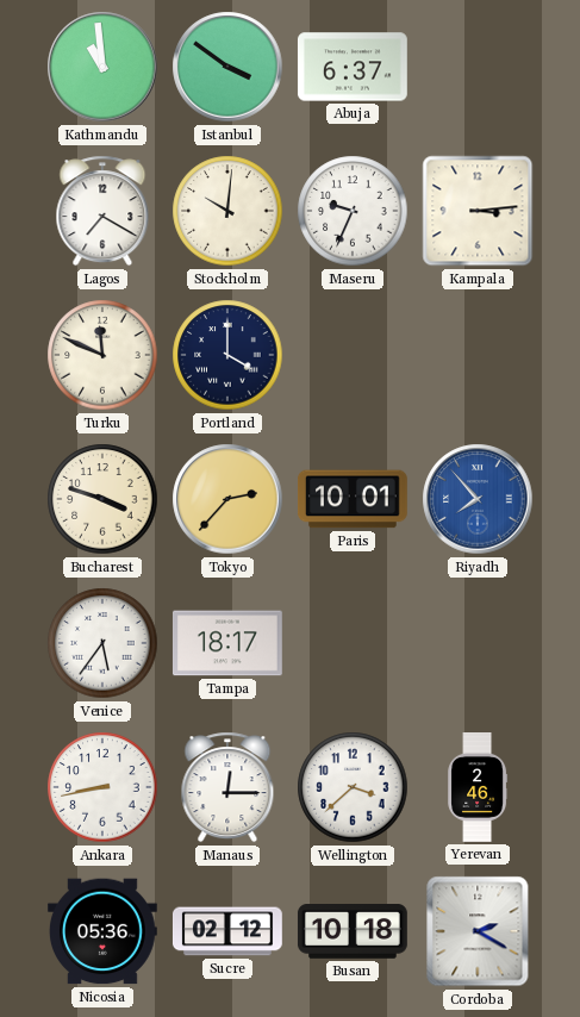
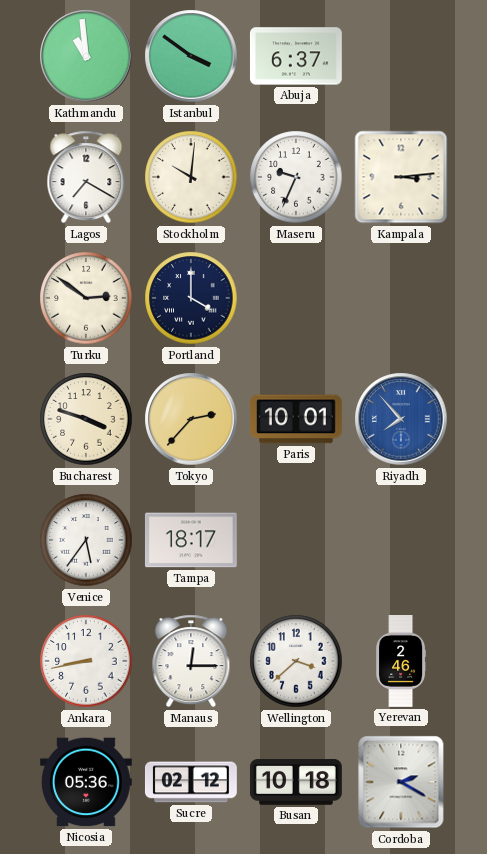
Turku: 11:49 -> 2:51
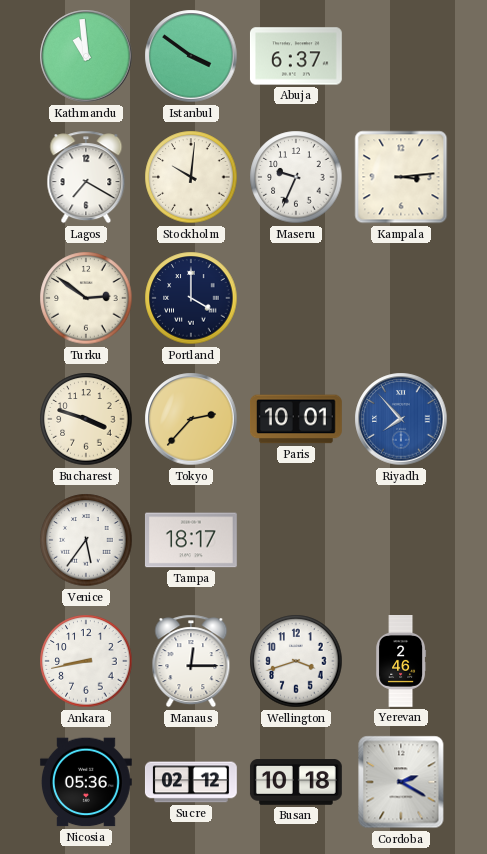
Wellington: 3:38 -> 3:42
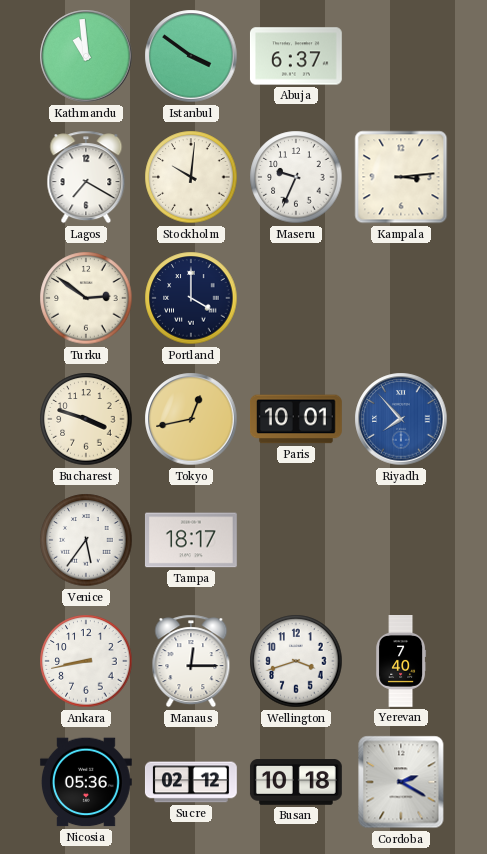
Tokyo: 2:37 -> 12:43
Yerevan: 2:46 -> 7:40
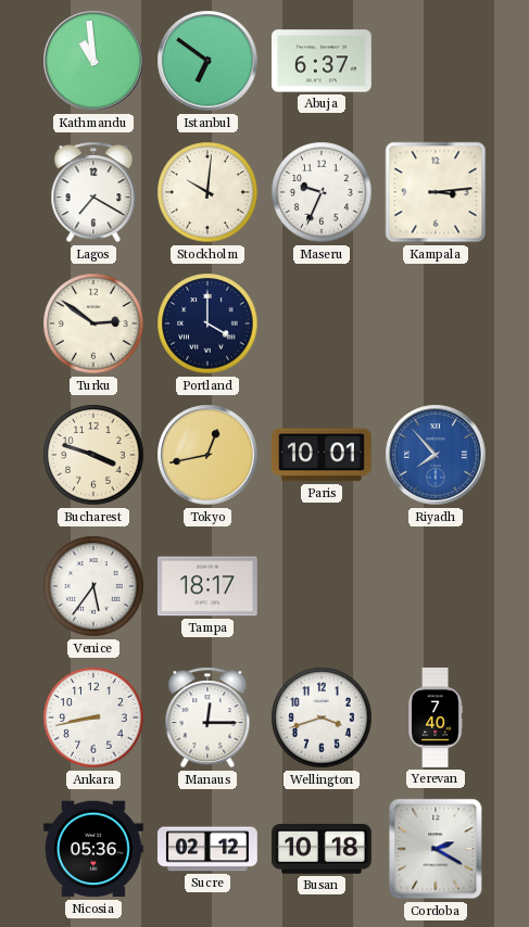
Istanbul: 3:51 -> 6:51
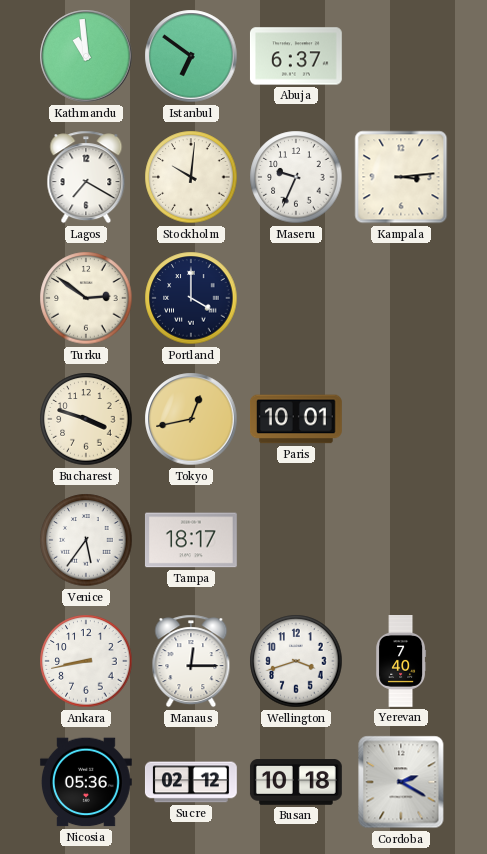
Riyadh: 7:53 -> none
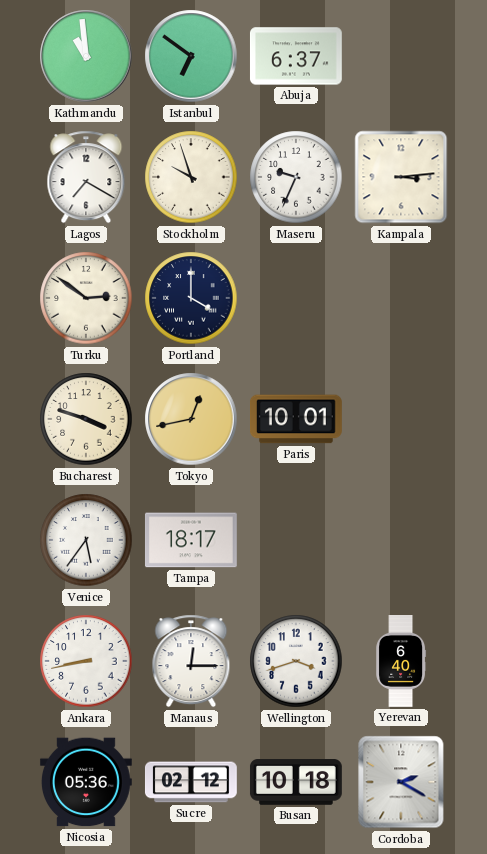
Stockholm: 10:01 -> 9:57
Yerevan: 7:40 -> 6:40
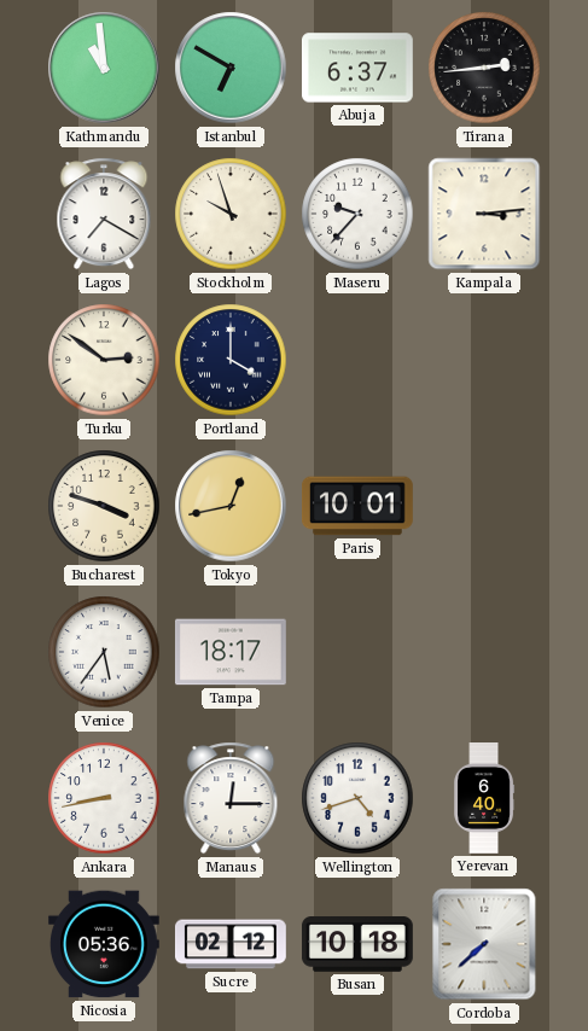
Istanbul: 6:51 -> 6:50
Tirana: none -> 2:44
Maseru: 9:34 -> 9:37
Wellington: 3:42 -> 4:42
Cordoba: 2:20 -> 7:38
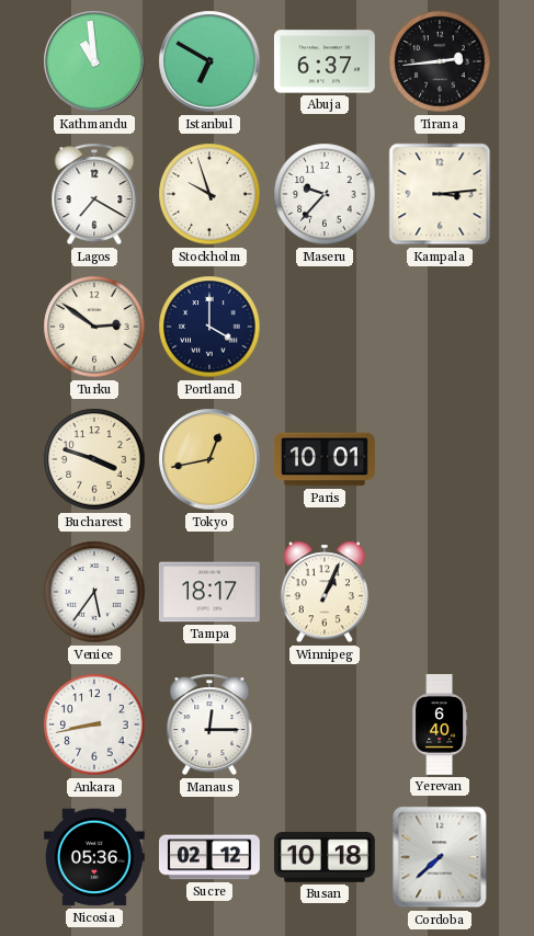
Winnipeg: none -> 1:04
Wellington: 4:42 -> none
